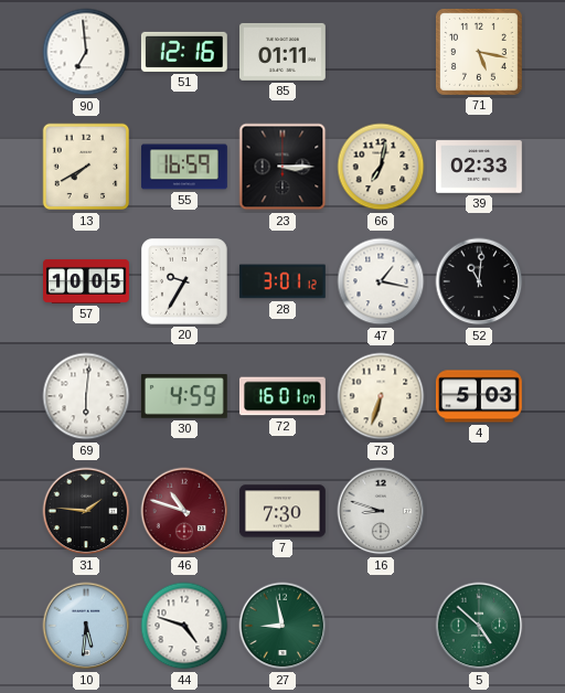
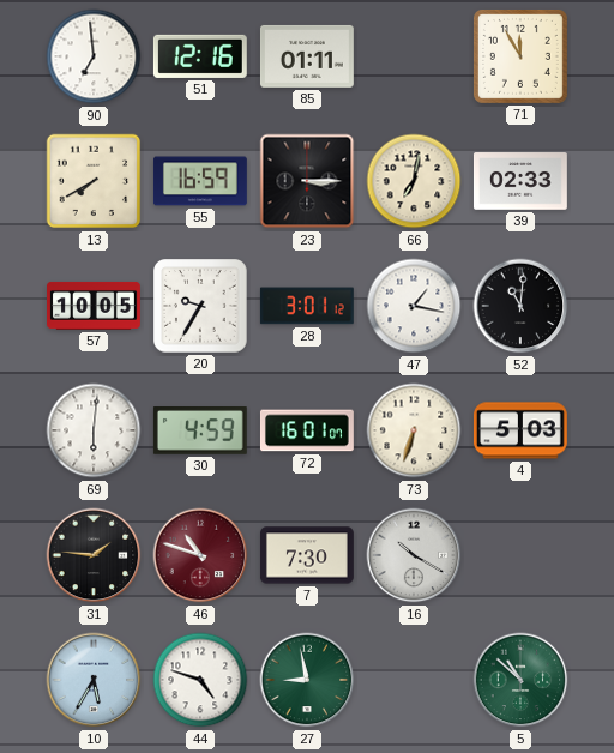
71: 5:17 -> 11:55
16: 8:48 -> 10:20
10: 5:31 -> 5:35
5: 4:52 -> 10:52
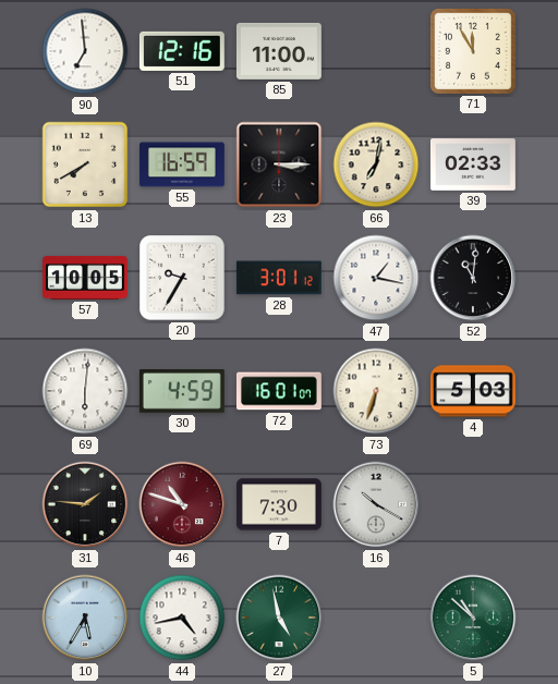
85: 01:11 -> 11:00
44: 4:48 -> 4:43
27: 8:58 -> 4:58
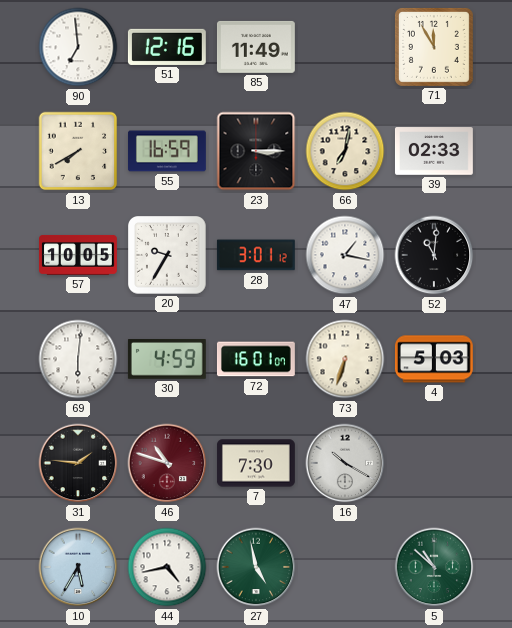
85: 11:00 -> 11:49
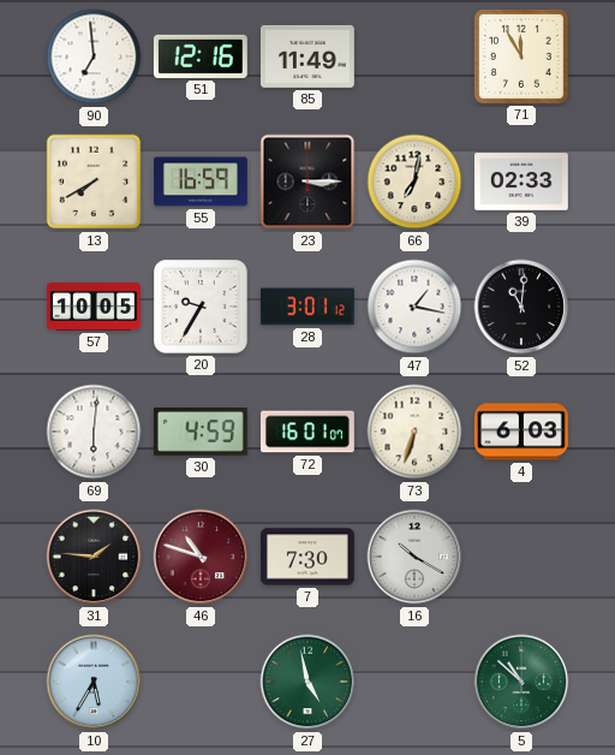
4: 5:03 -> 6:03
44: 4:43 -> none
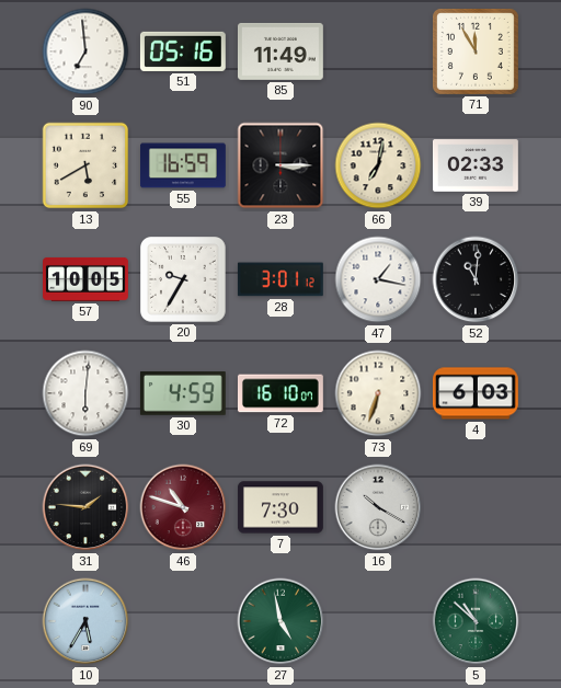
51: 12:16 -> 05:16
13: 7:40 -> 5:40
72: 16:01 -> 16:10
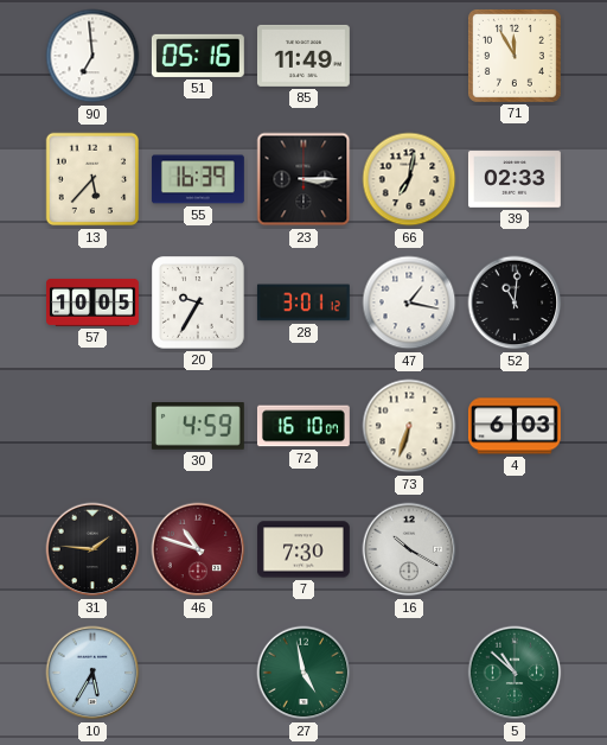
13: 5:40 -> 5:37
55: 16:59 -> 16:39
69: 6:01 -> none
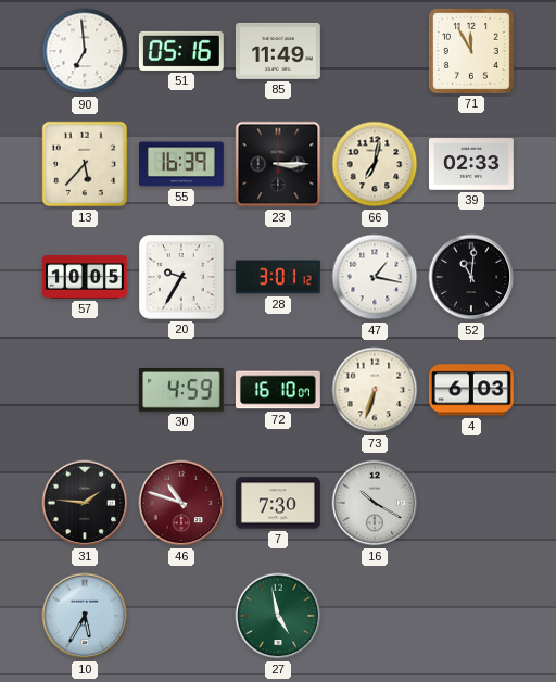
5: 10:52 -> none
